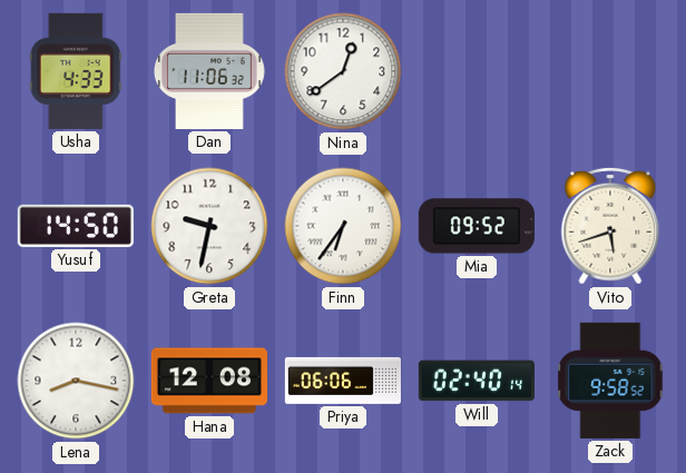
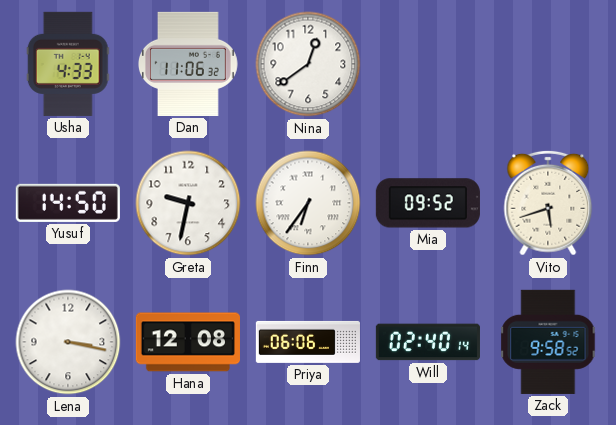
Lena: 8:17 -> 3:17
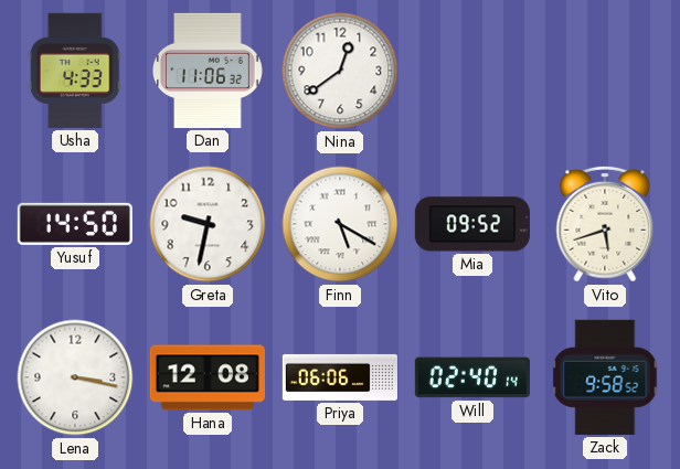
Finn: 6:36 -> 5:20
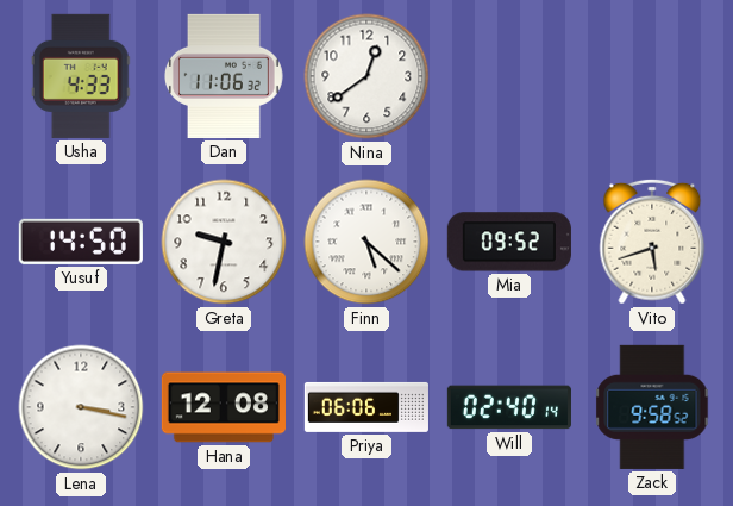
Finn: 5:20 -> 5:22
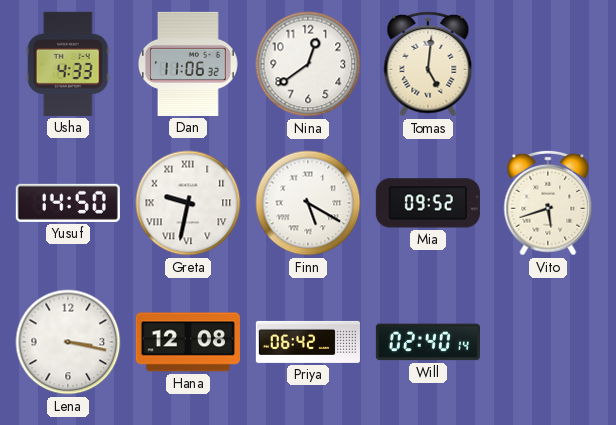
Tomas: none -> 5:01
Greta numerals: Arabic -> Roman
Finn: 5:22 -> 5:20
Priya: 06:06 -> 06:42
Zack: 9:58 -> none
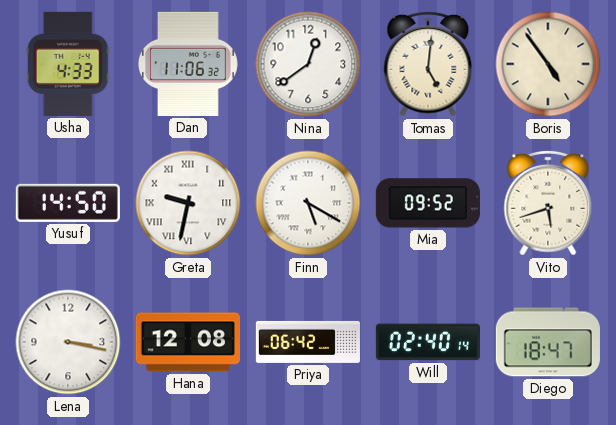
Boris: none -> 4:54
Diego: none -> 18:47
